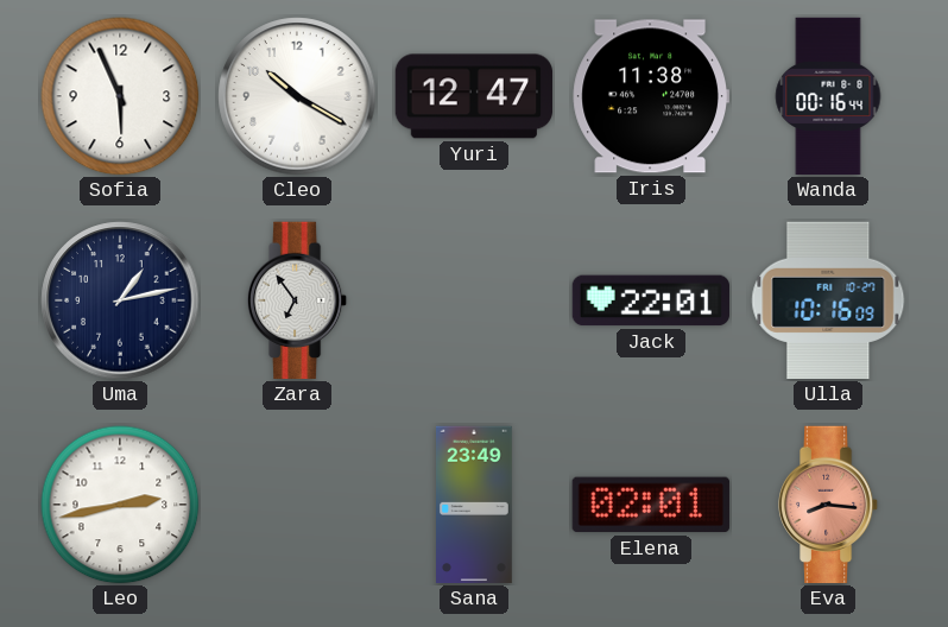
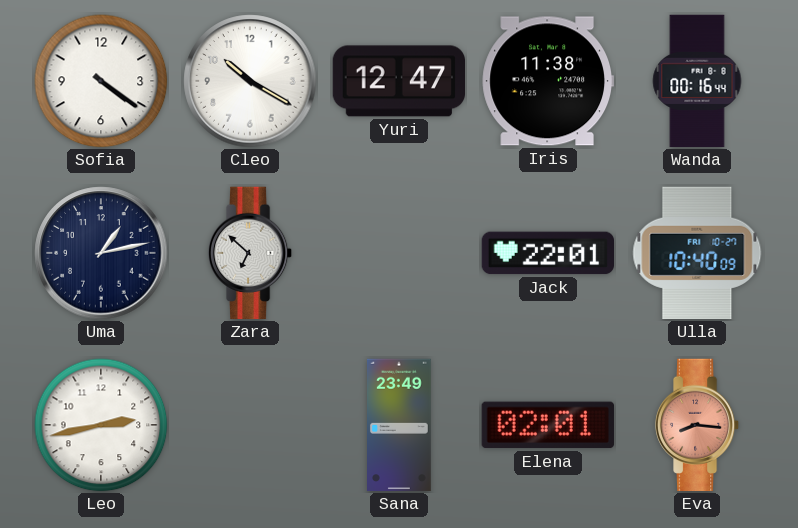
Sofia: 5:56 -> 4:21
Zara: 6:54 -> 6:52
Ulla: 10:16 -> 10:40
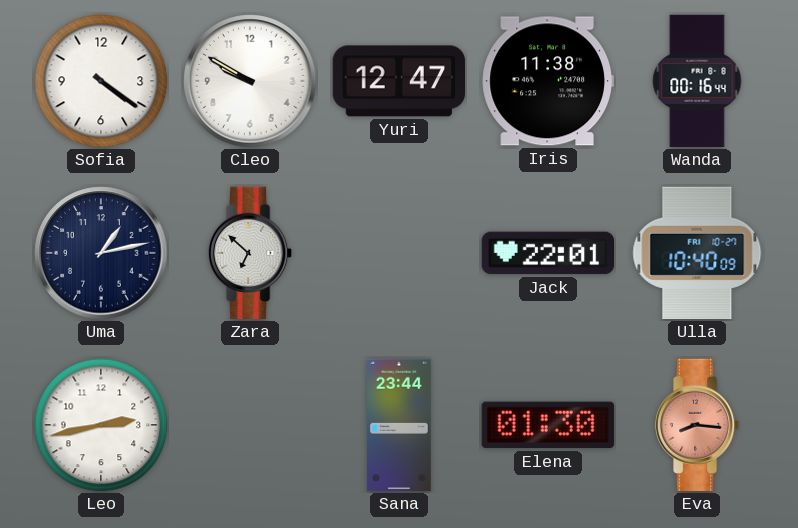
Cleo: 10:20 -> 9:50
Sana: 23:49 -> 23:44
Elena: 02:01 -> 01:30
